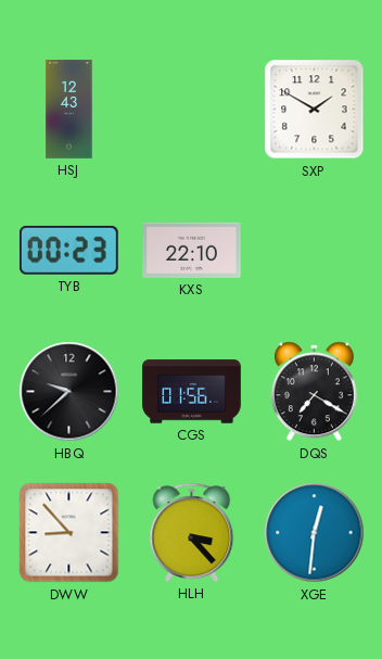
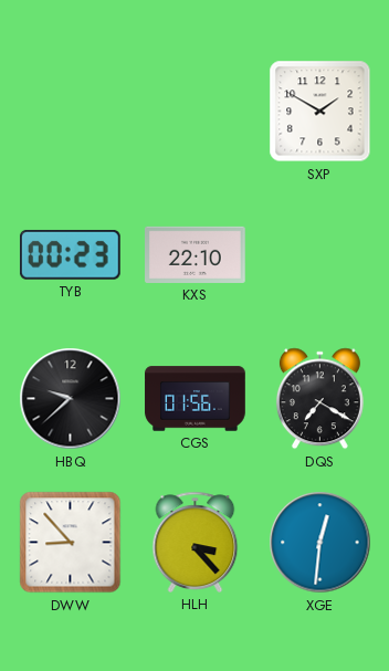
HSJ: 12:43 -> none
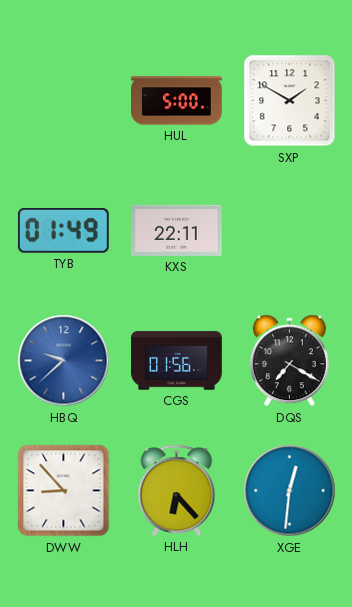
HUL: none -> 5:00
TYB: 00:23 -> 01:49
KXS: 22:10 -> 22:11
HBQ dial: black -> blue
HLH: 3:23 -> 6:23
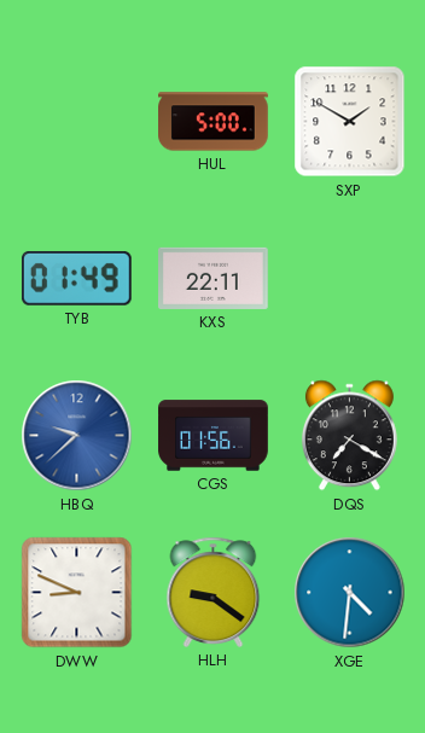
DWW: 8:53 -> 8:49
HLH: 6:23 -> 9:21
XGE: 12:31 -> 4:31
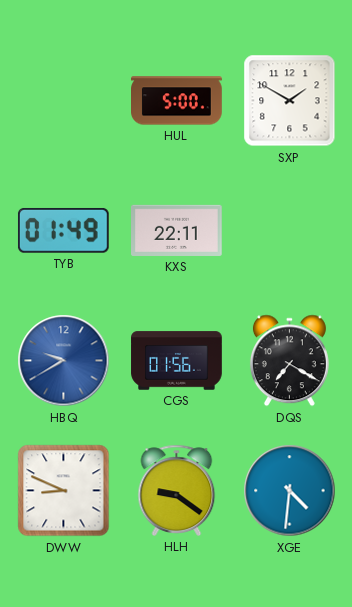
HBQ: 9:38 -> 9:40
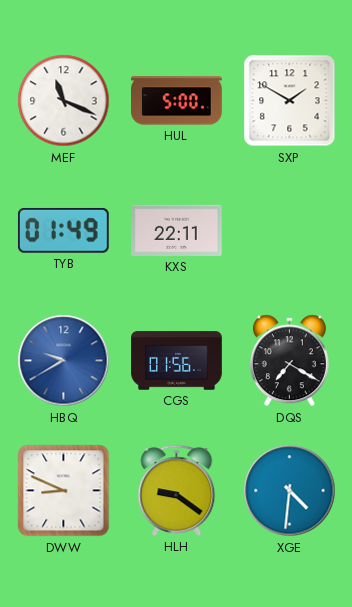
MEF: none -> 11:19
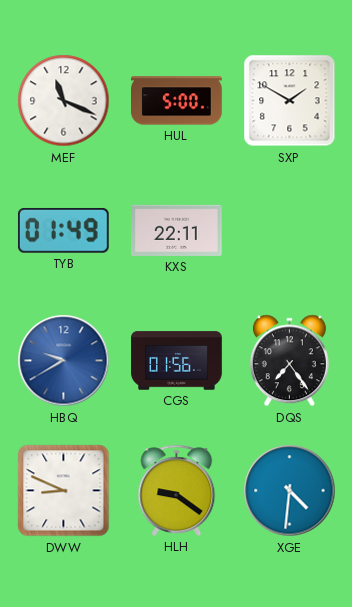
DQS: 7:20 -> 7:24
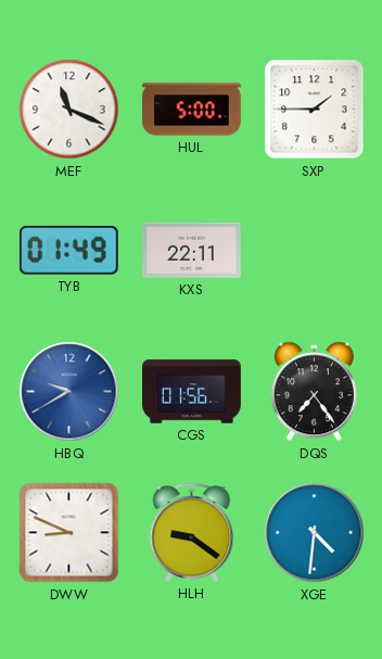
SXP: 1:50 -> 1:45
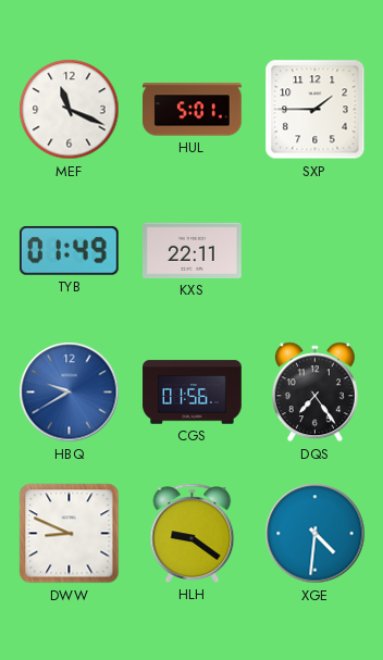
HUL: 5:00 -> 5:01
